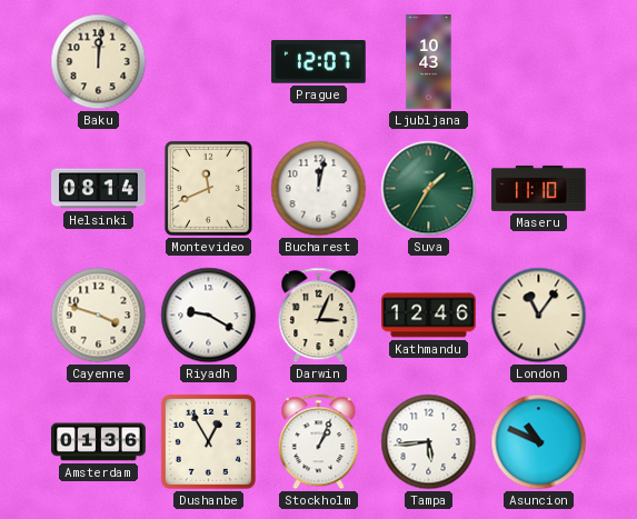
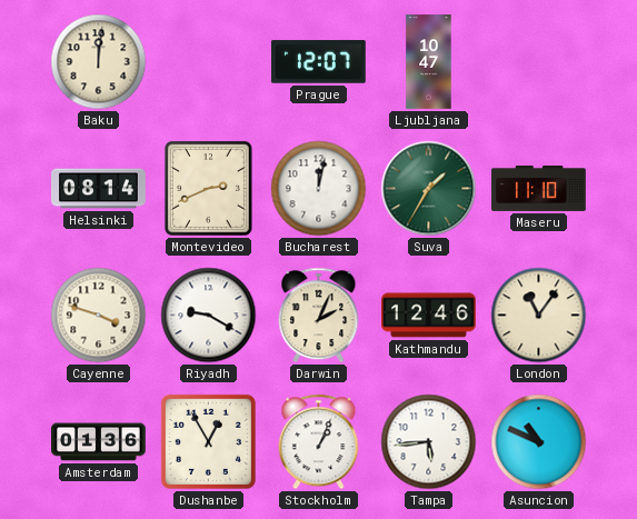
Ljubljana: 10:43 -> 10:47
Montevideo: 11:41 -> 2:41
Darwin: 3:04 -> 2:04
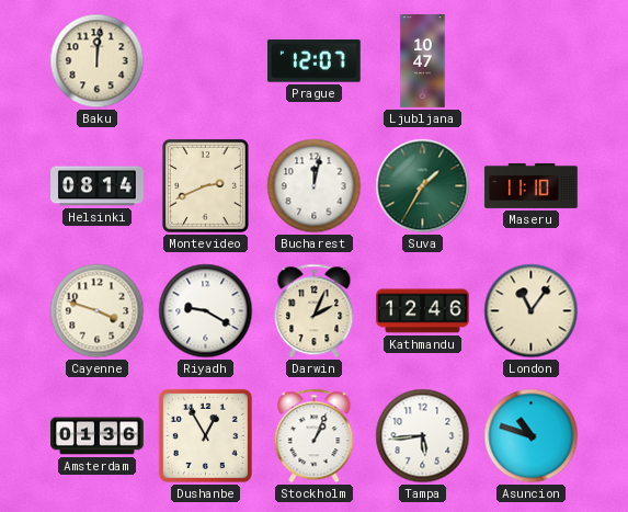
Asuncion: 10:49 -> 10:48
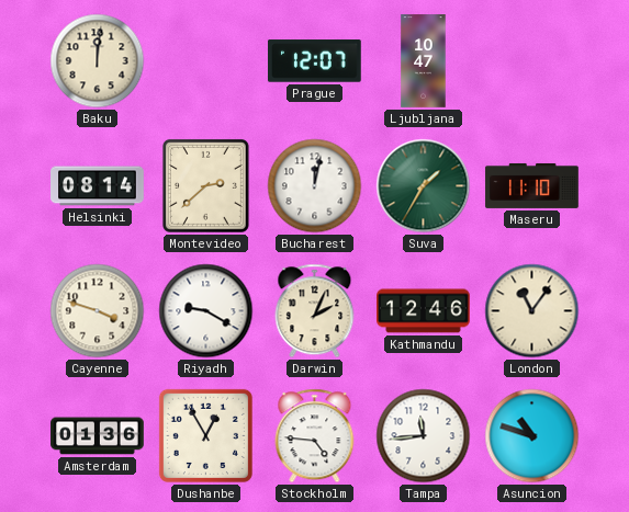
Montevideo: 2:41 -> 2:38
Stockholm: 1:04 -> 4:46
Tampa: 5:44 -> 11:44
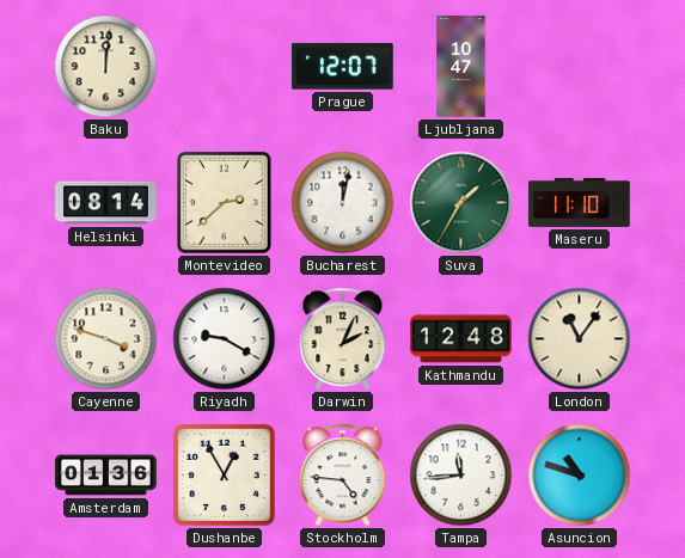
Kathmandu: 12:46 -> 12:48
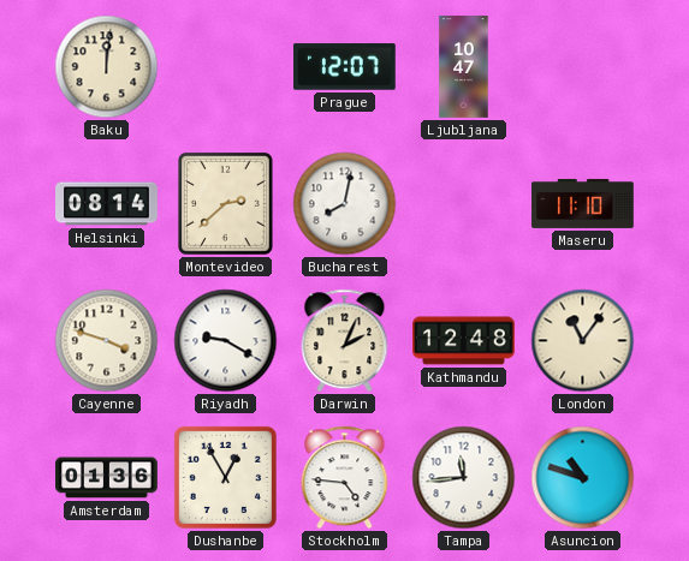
Bucharest: 12:02 -> 8:02
Suva: 1:35 -> none
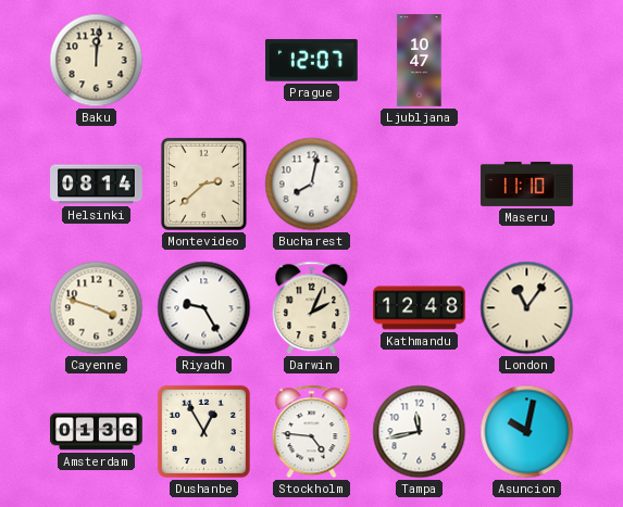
Riyadh: 9:20 -> 9:25
Tampa: 11:44 -> 11:43
Asuncion: 10:48 -> 10:02
